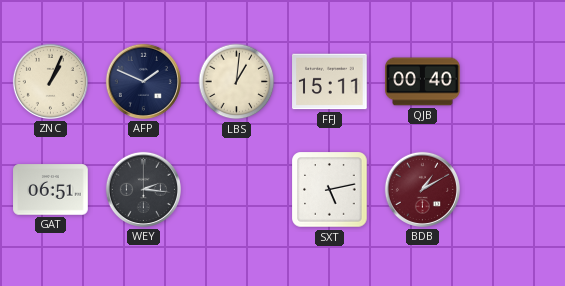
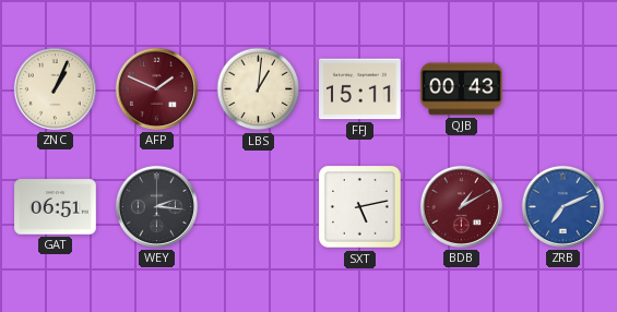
AFP dial: navy -> burgundy
QJB: 00:40 -> 00:43
ZRB: none -> 7:11
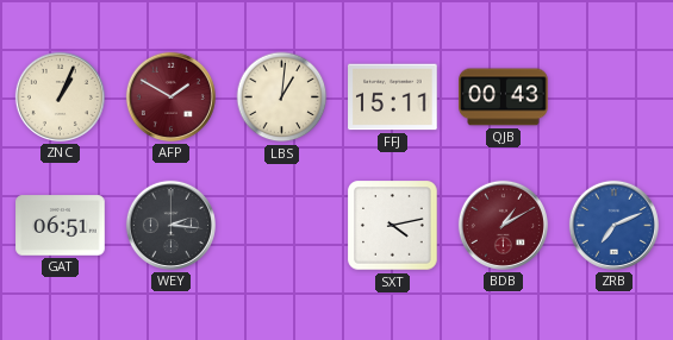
AFP: 1:49 -> 1:50
SXT: 5:13 -> 4:13
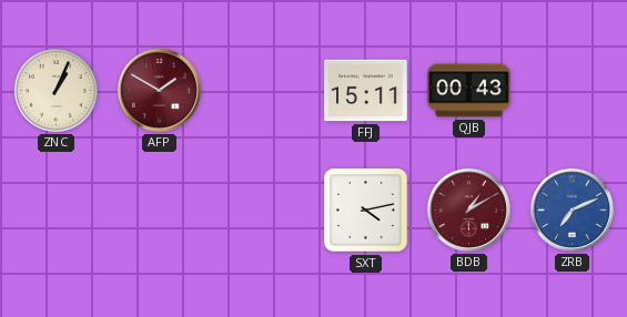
LBS: 1:01 -> none
GAT: 06:51 -> none
WEY: 2:16 -> none
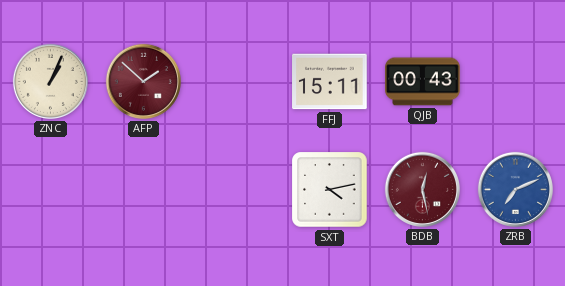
AFP: 1:50 -> 1:52
BDB: 1:10 -> 12:28
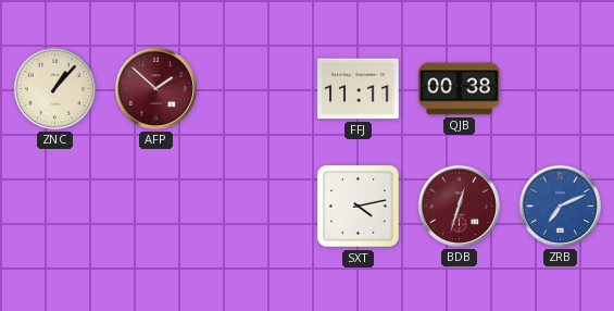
ZNC: 1:04 -> 1:07
FFJ: 15:11 -> 11:11
QJB: 00:43 -> 00:38
BDB: 12:28 -> 12:33
